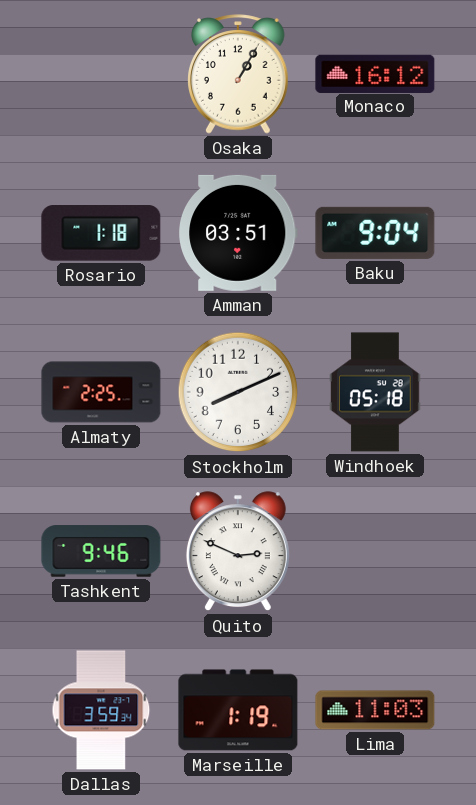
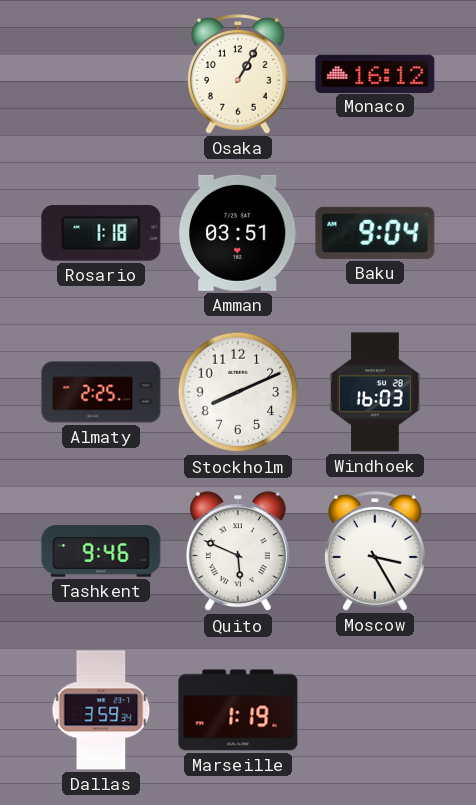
Windhoek: 05:18 -> 16:03
Quito: 2:49 -> 5:49
Moscow: none -> 3:25
Lima: 11:03 -> none
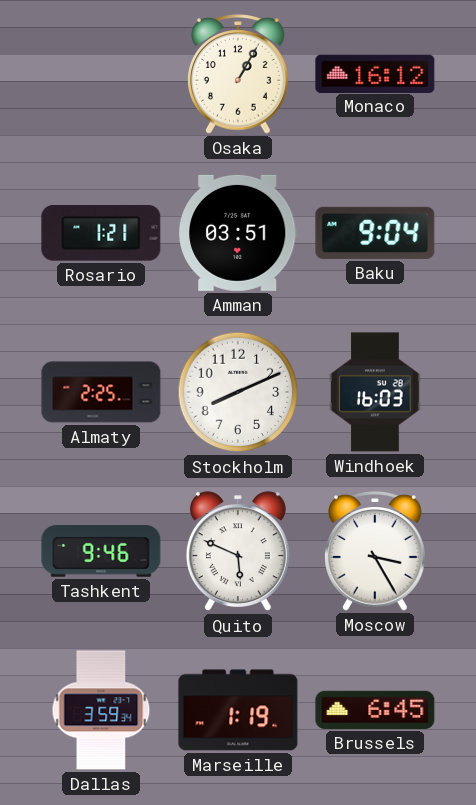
Rosario: 1:18 -> 1:21
Brussels: none -> 6:45
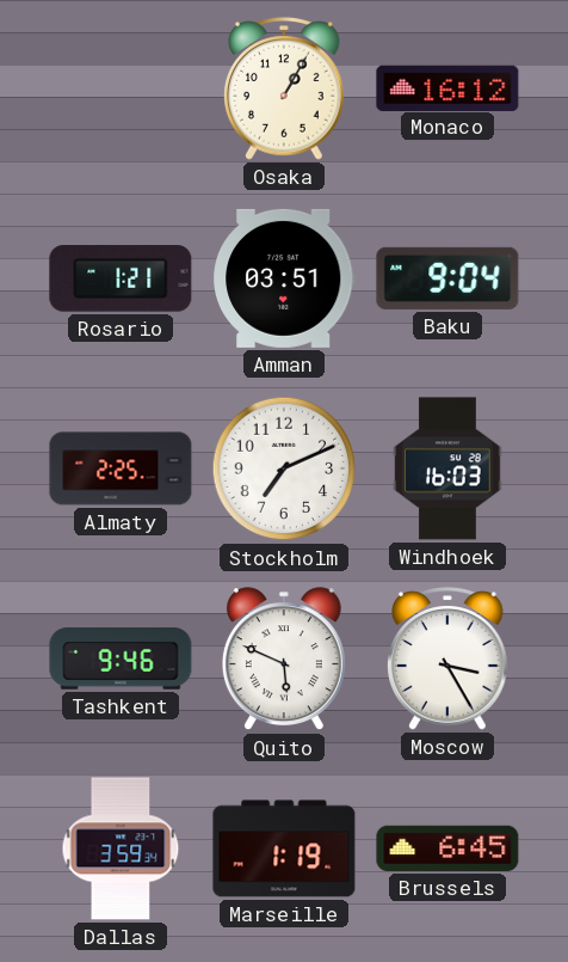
Stockholm: 8:11 -> 7:11
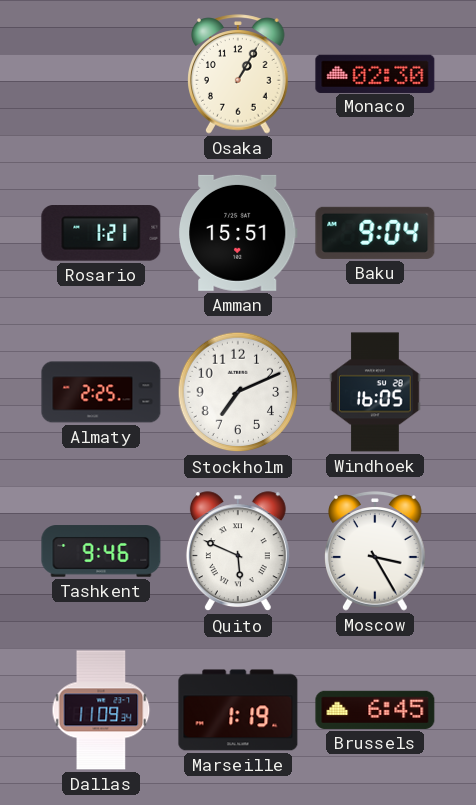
Monaco: 16:12 -> 02:30
Amman: 03:51 -> 15:51
Windhoek: 16:03 -> 16:05
Dallas: 3:59 -> 11:09
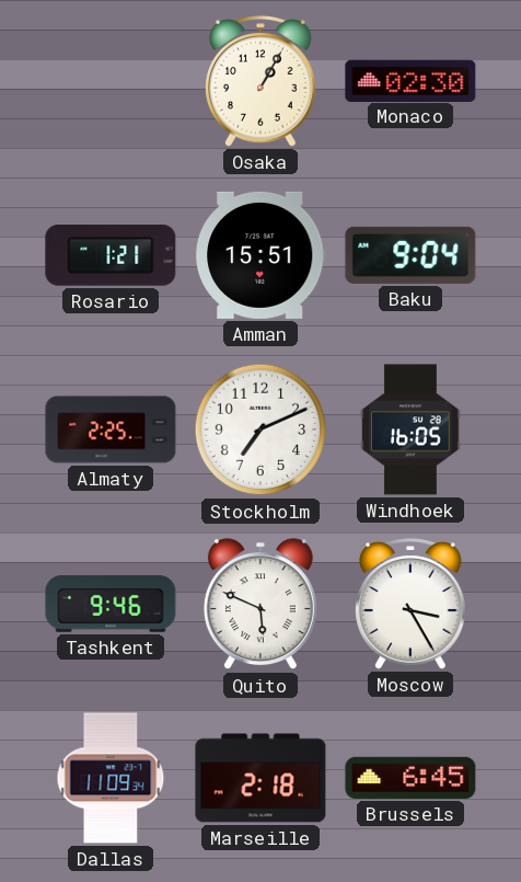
Marseille: 1:19 -> 2:18
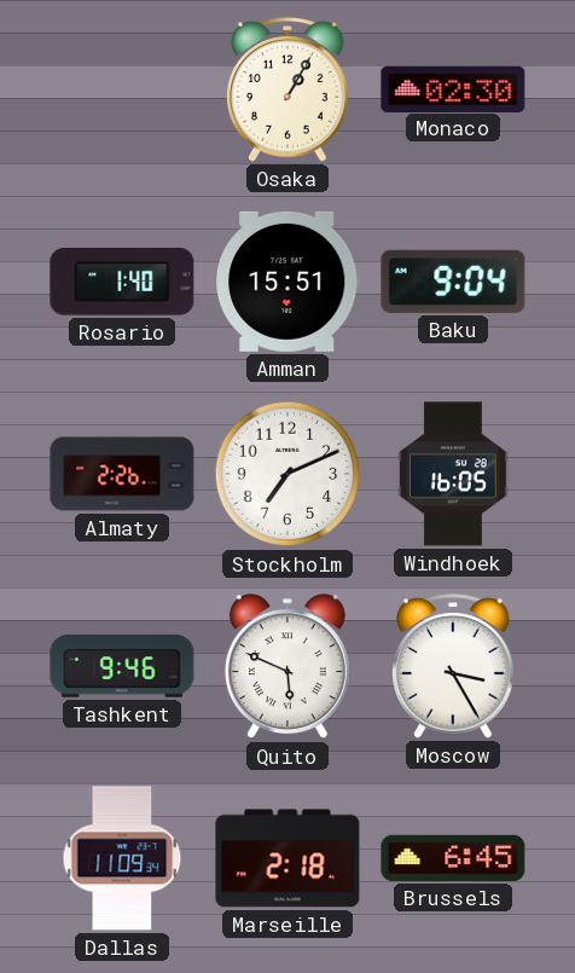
Rosario: 1:21 -> 1:40
Almaty: 2:25 -> 2:26
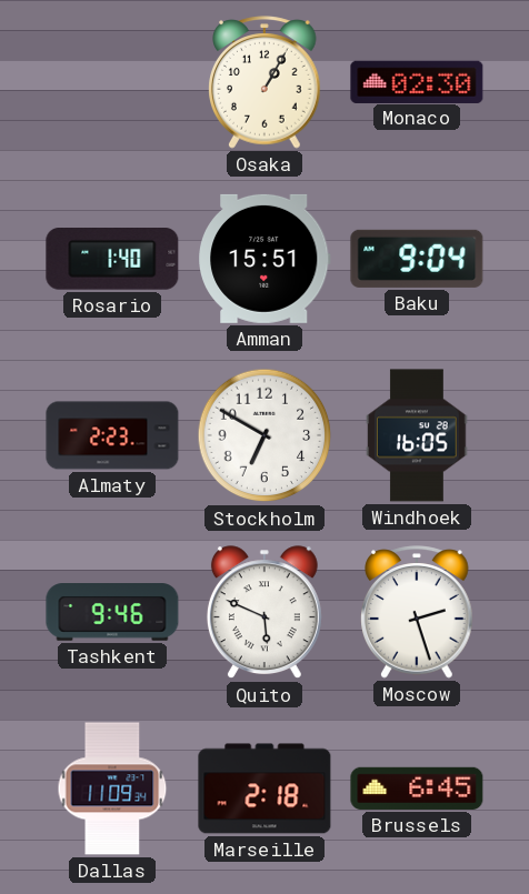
Almaty: 2:26 -> 2:23
Stockholm: 7:11 -> 6:50
Moscow: 3:25 -> 2:27
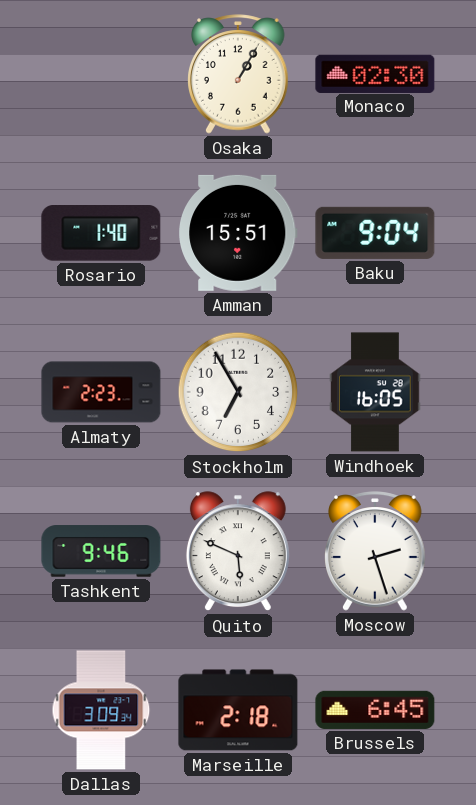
Stockholm: 6:50 -> 6:55
Dallas: 11:09 -> 3:09
